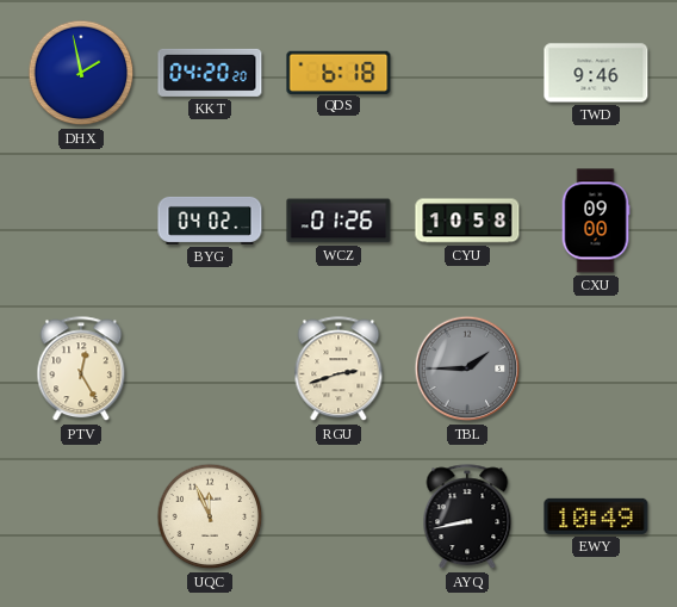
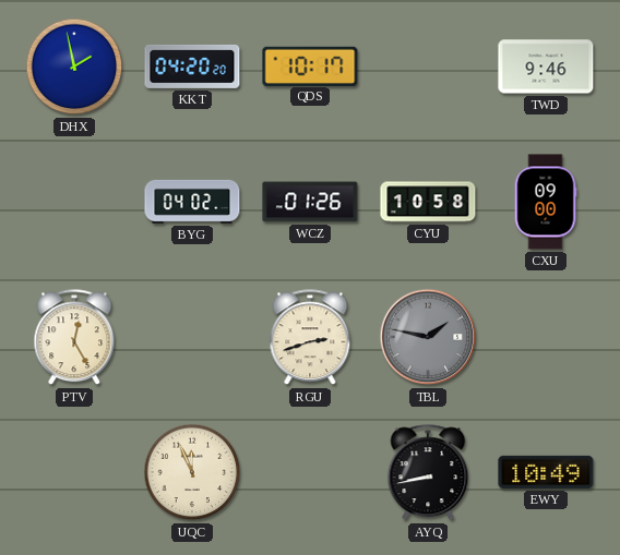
QDS: 6:18 -> 10:17
TBL: 1:45 -> 1:47
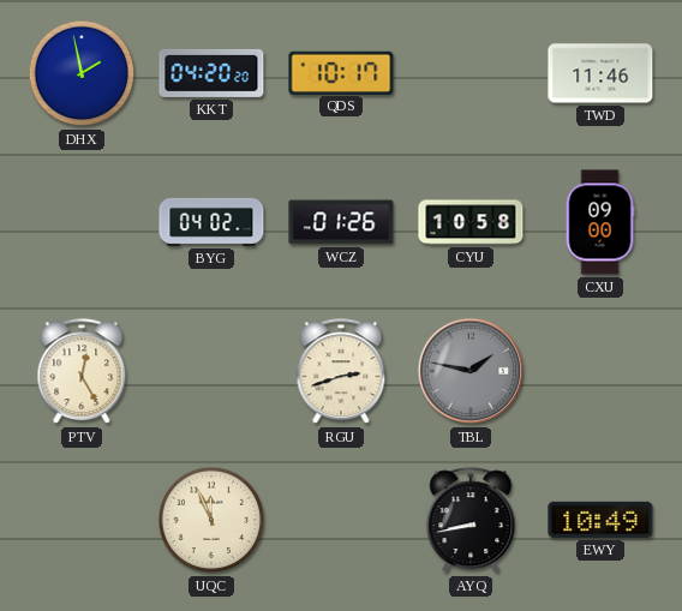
TWD: 9:46 -> 11:46
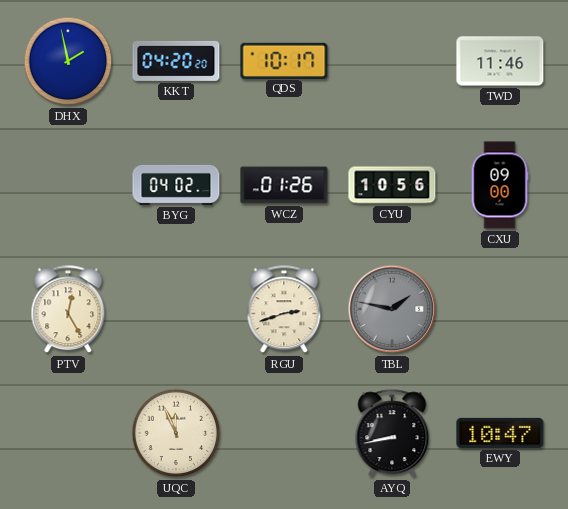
CYU: 10:58 -> 10:56
EWY: 10:49 -> 10:47
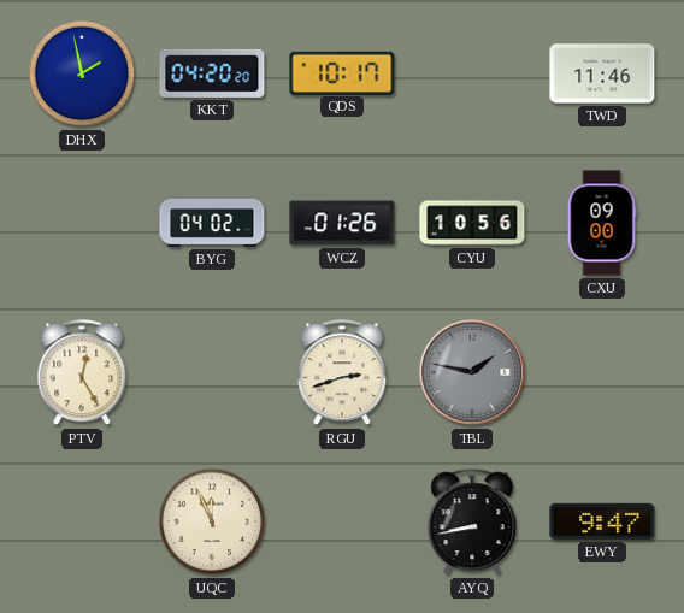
EWY: 10:47 -> 9:47
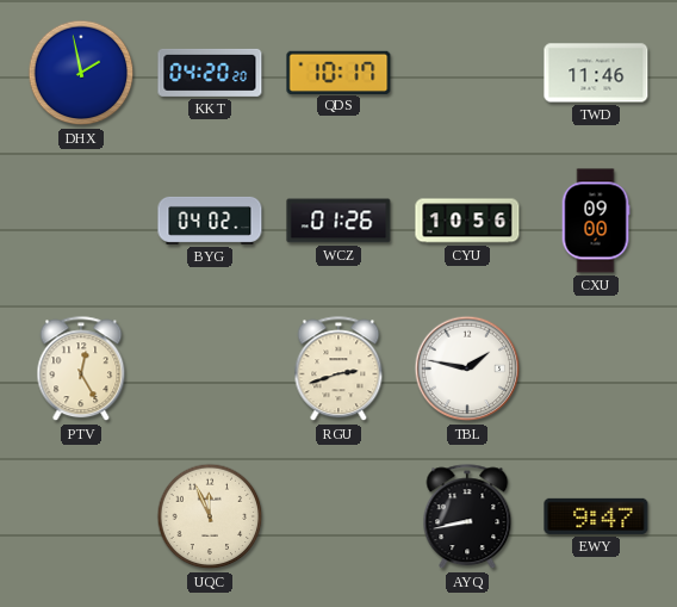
TBL dial: grey -> white
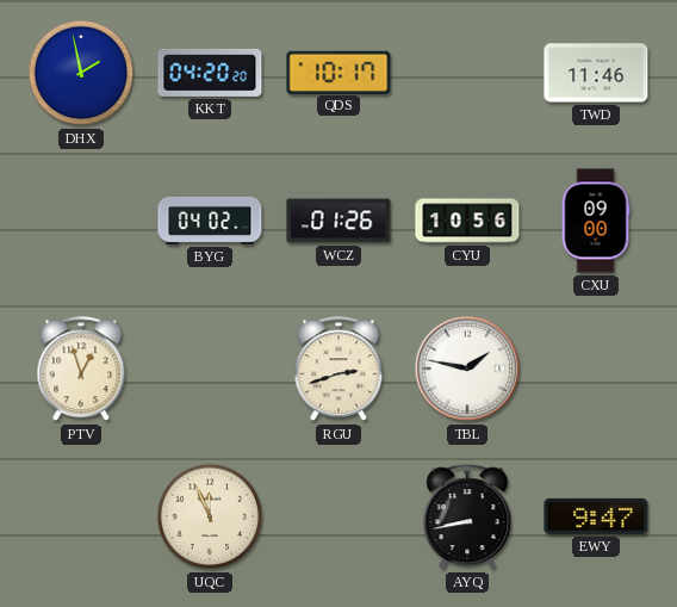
PTV: 12:25 -> 12:57
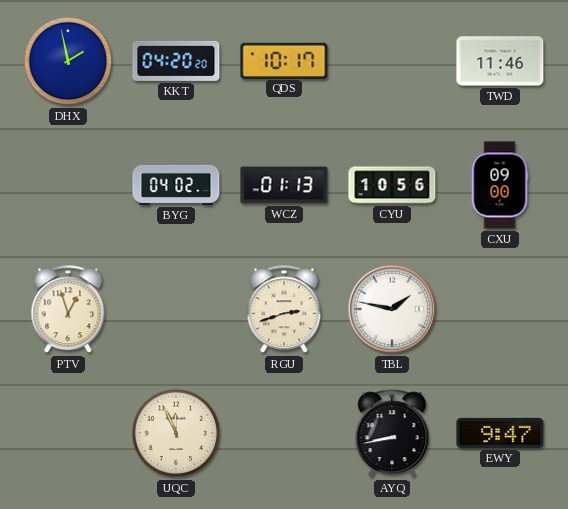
WCZ: 01:26 -> 01:13
